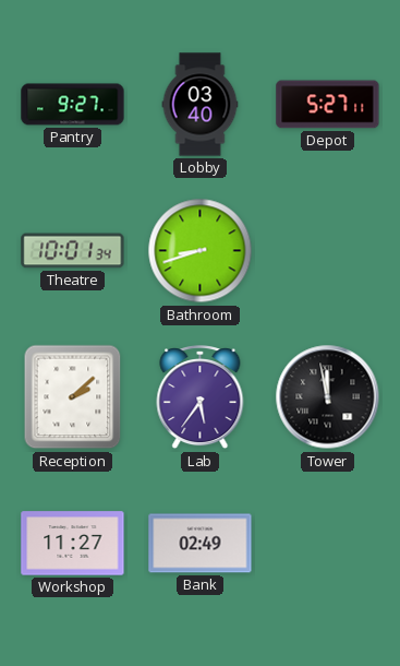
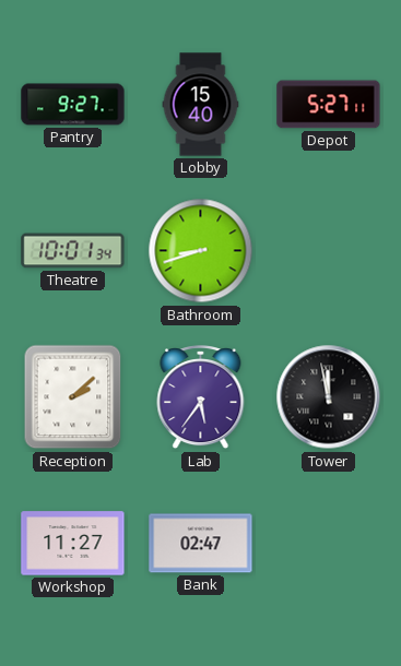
Lobby: 03:40 -> 15:40
Bank: 02:49 -> 02:47
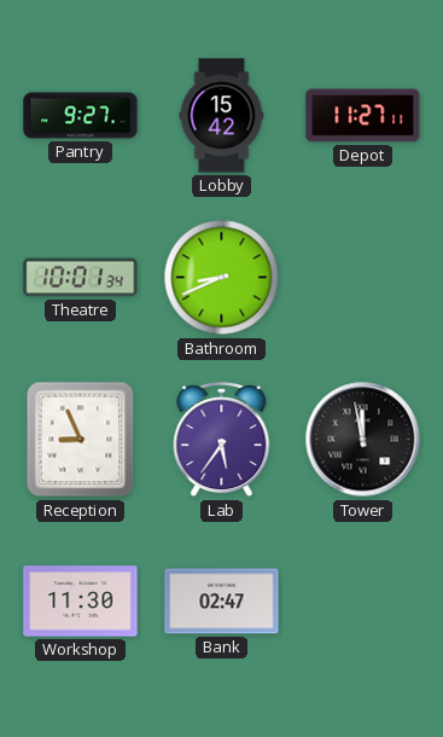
Lobby: 15:40 -> 15:42
Depot: 5:27 -> 11:27
Bathroom: 8:42 -> 8:41
Reception: 2:08 -> 8:56
Workshop: 11:27 -> 11:30
